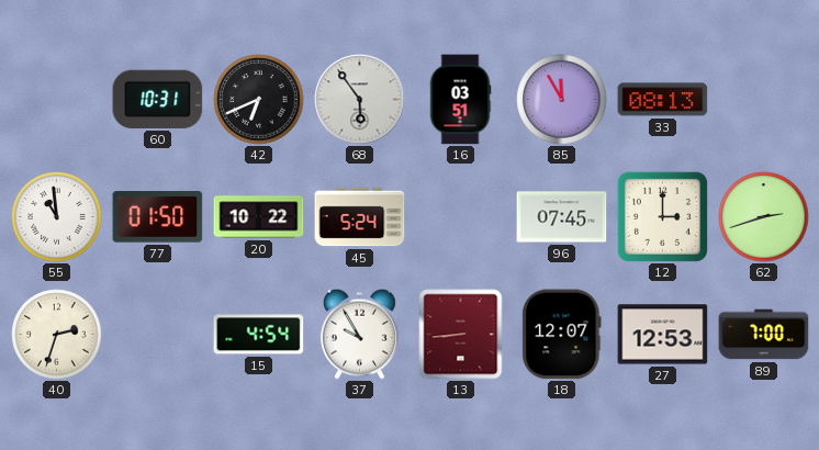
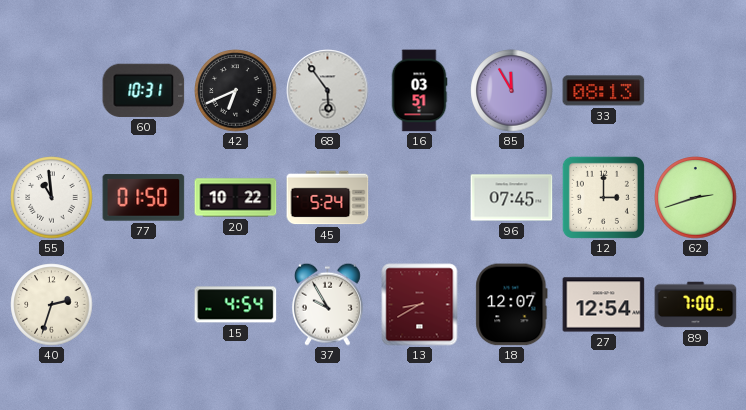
13: 8:44 -> 8:40
27: 12:53 -> 12:54
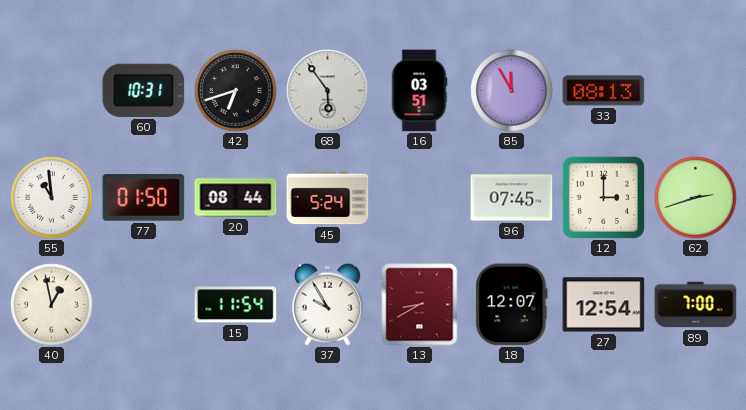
42: 6:41 -> 6:42
20: 10:22 -> 08:44
40: 2:33 -> 12:58
15: 4:54 -> 11:54
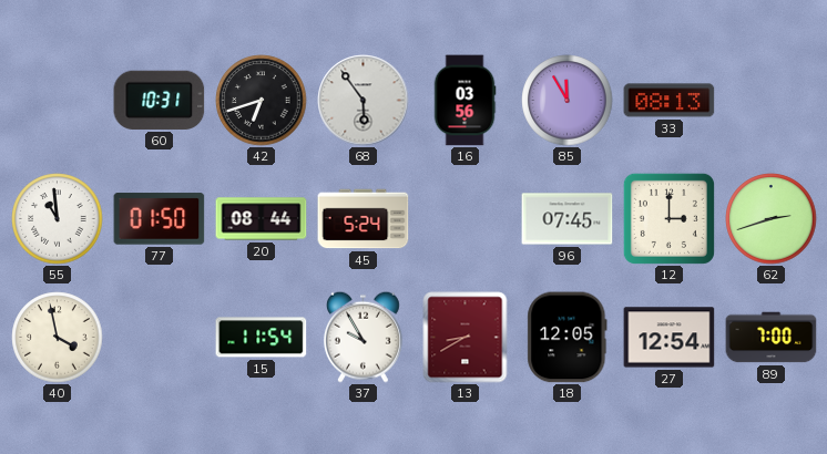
16: 03:51 -> 03:56
40: 12:58 -> 3:58
18: 12:07 -> 12:05
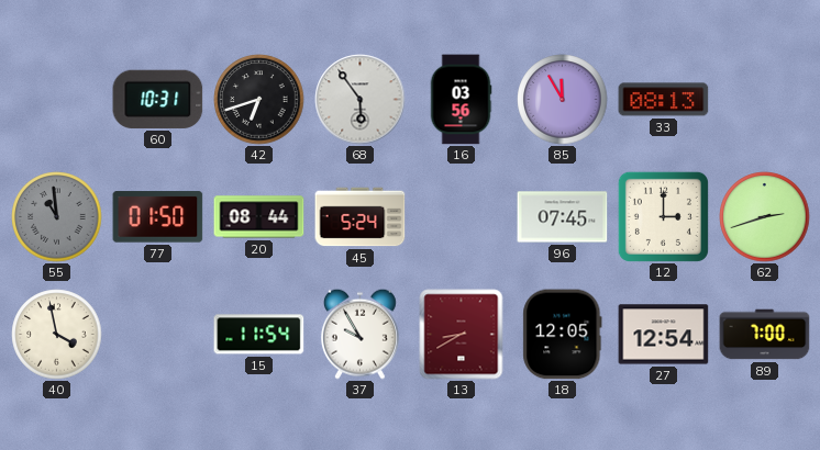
55 dial: white -> grey
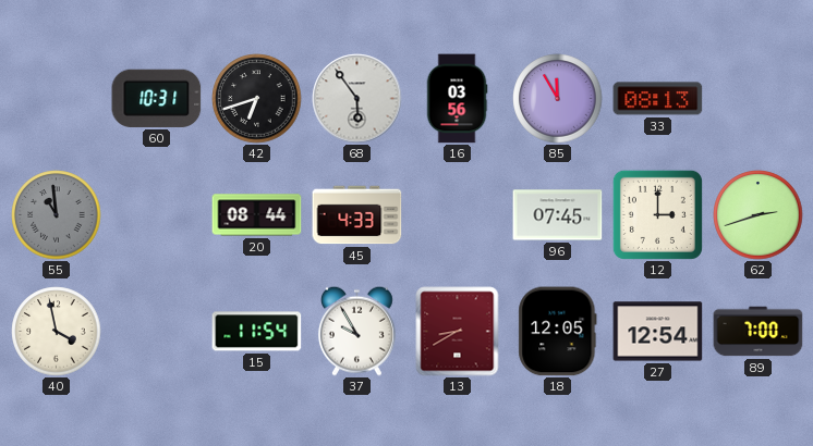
77: 01:50 -> none
45: 5:24 -> 4:33
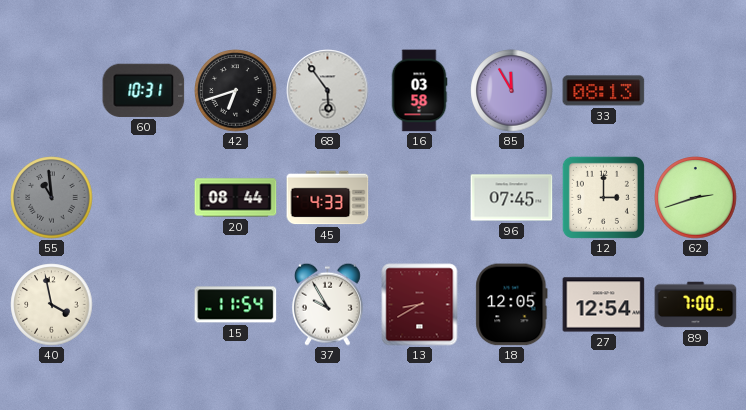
16: 03:56 -> 03:58
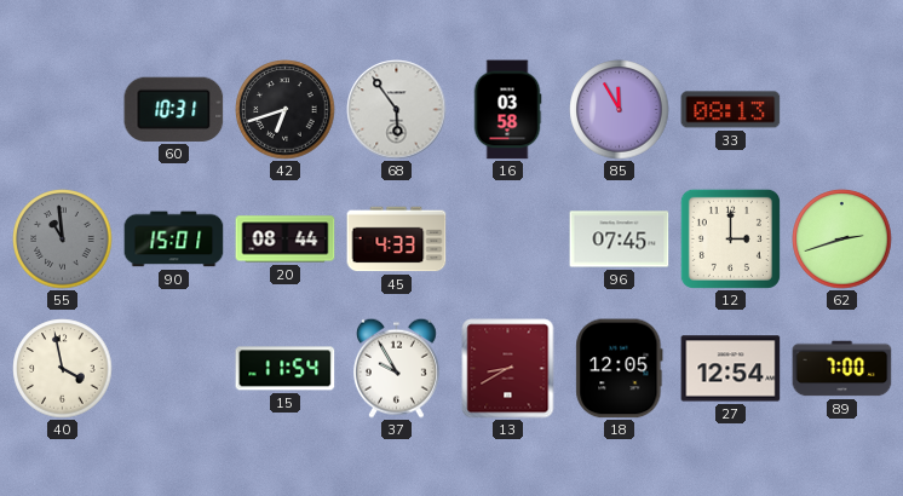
90: none -> 15:01
